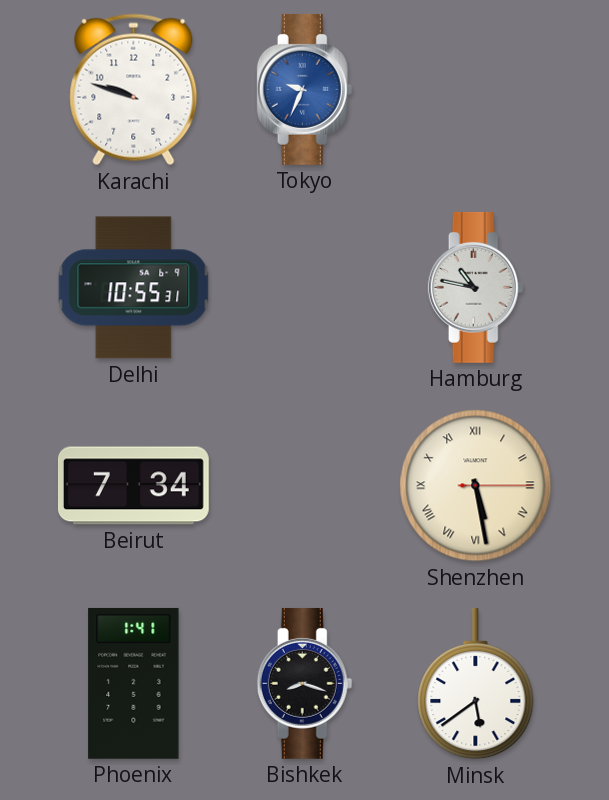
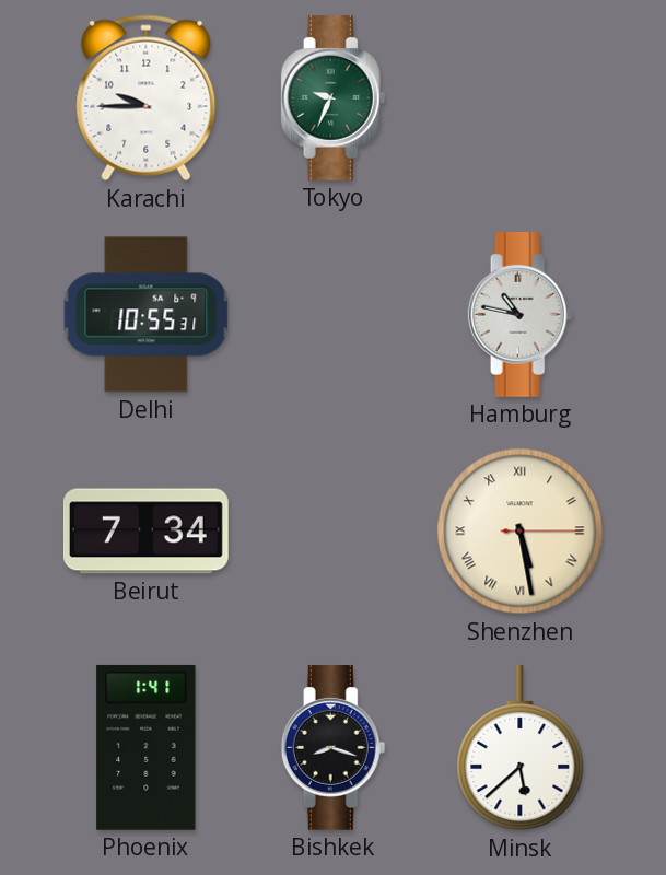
Karachi: 9:48 -> 9:45
Tokyo dial: blue -> green
Minsk: 5:39 -> 5:38
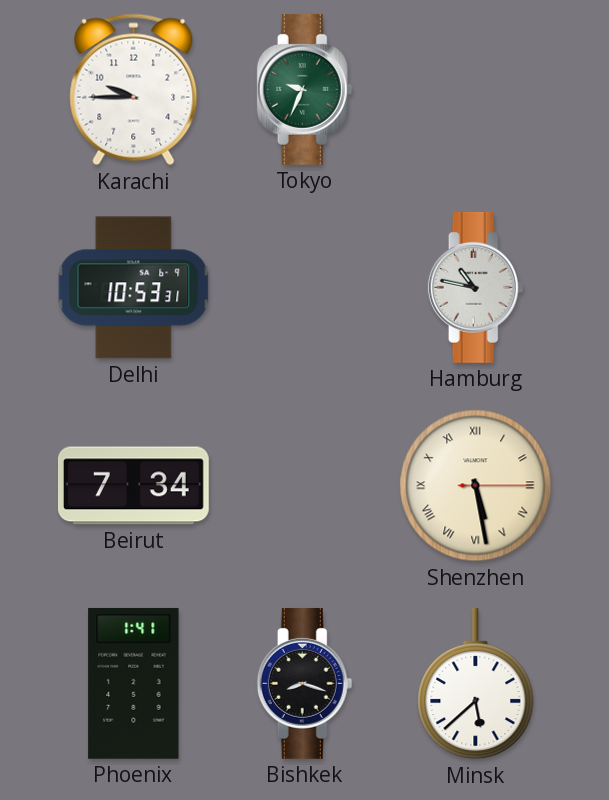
Delhi: 10:55 -> 10:53
